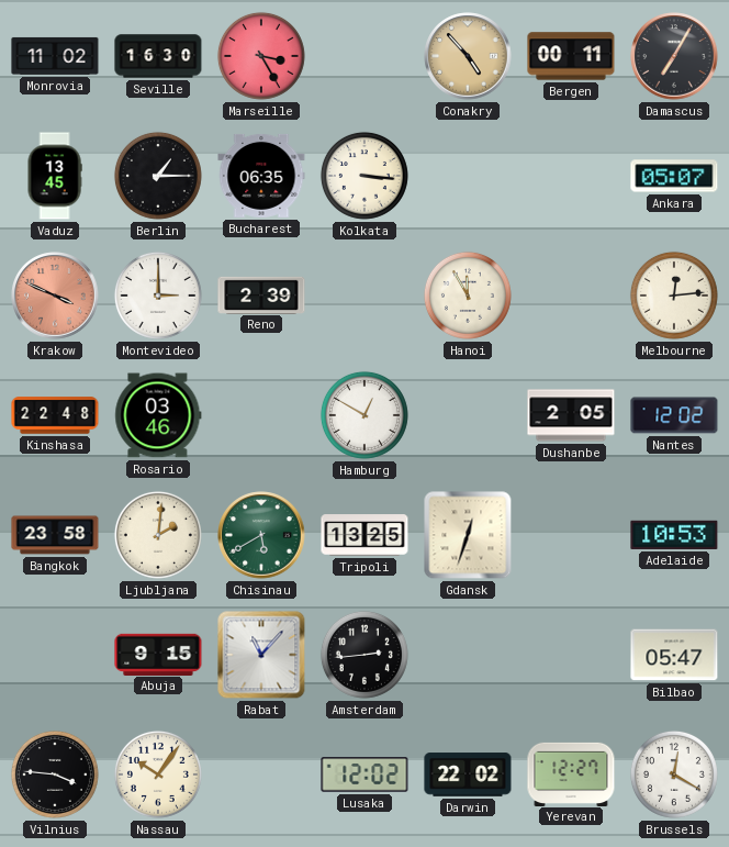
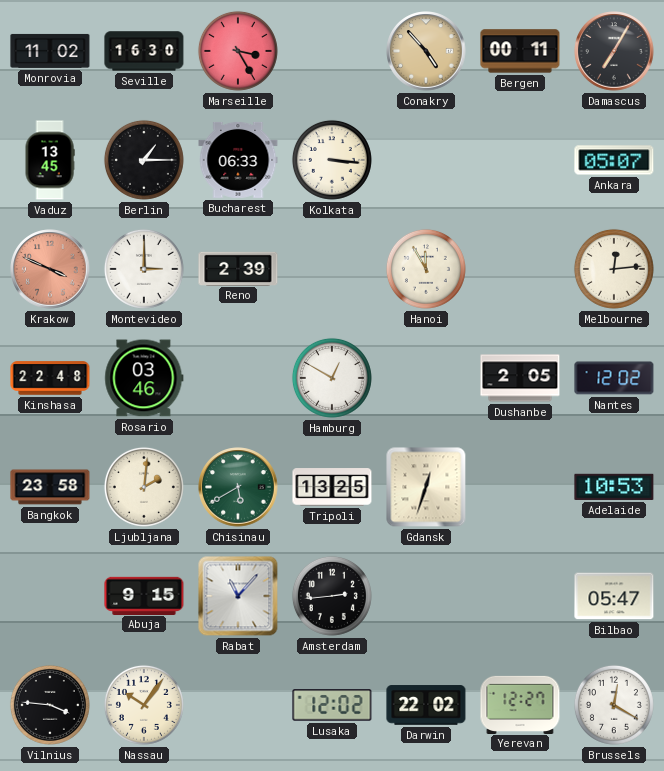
Bucharest: 06:35 -> 06:33
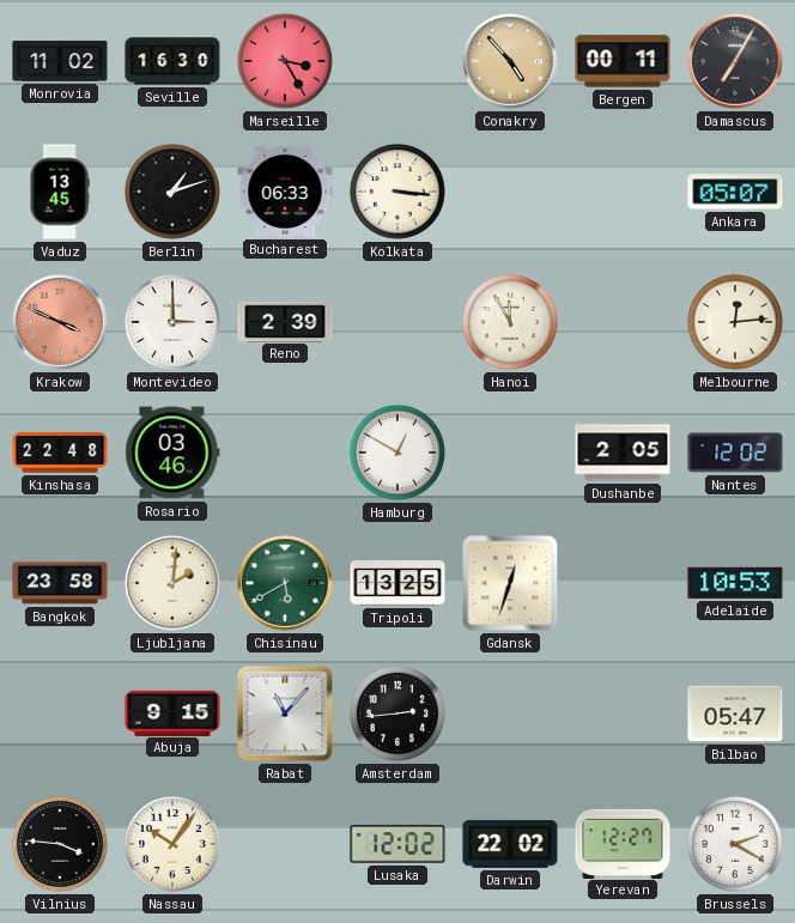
Berlin: 1:15 -> 1:12
Brussels: 12:20 -> 2:20
